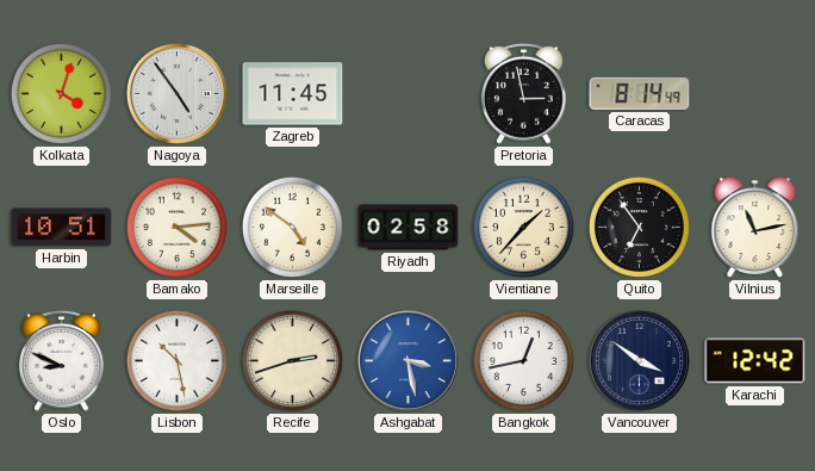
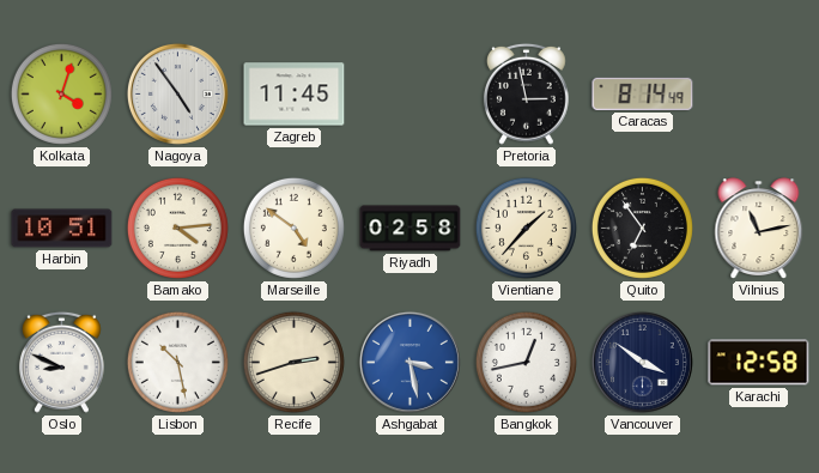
Karachi: 12:42 -> 12:58
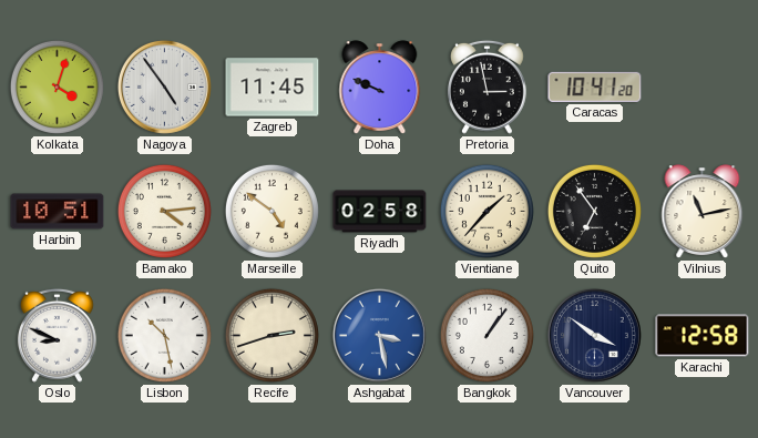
Doha: none -> 9:49
Caracas: 8:14 -> 10:41
Bangkok: 12:43 -> 1:06
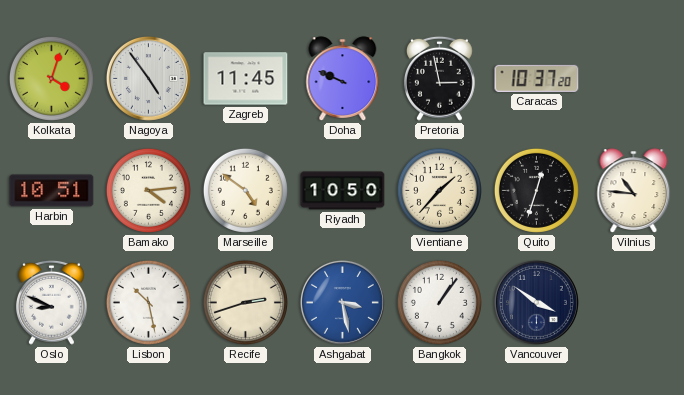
Caracas: 10:41 -> 10:37
Riyadh: 02:58 -> 10:50
Quito: 6:54 -> 12:33
Vilnius: 11:13 -> 10:46
Karachi: 12:58 -> none
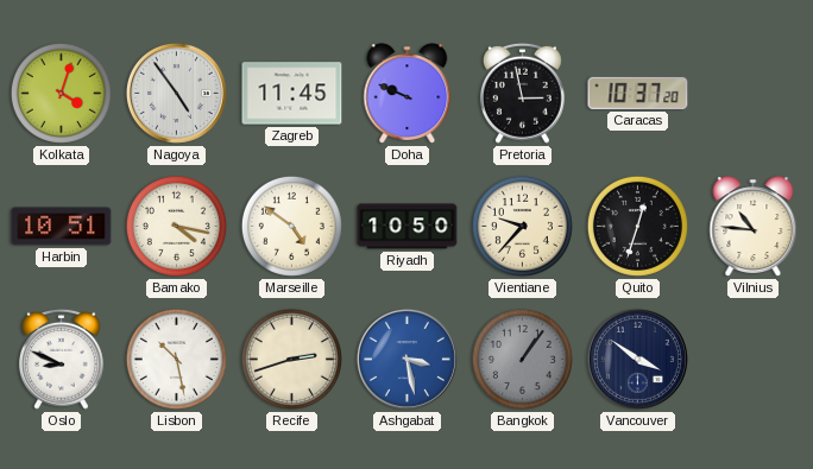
Bamako: 4:14 -> 4:17
Vientiane: 1:37 -> 9:37
Bangkok dial: white -> grey
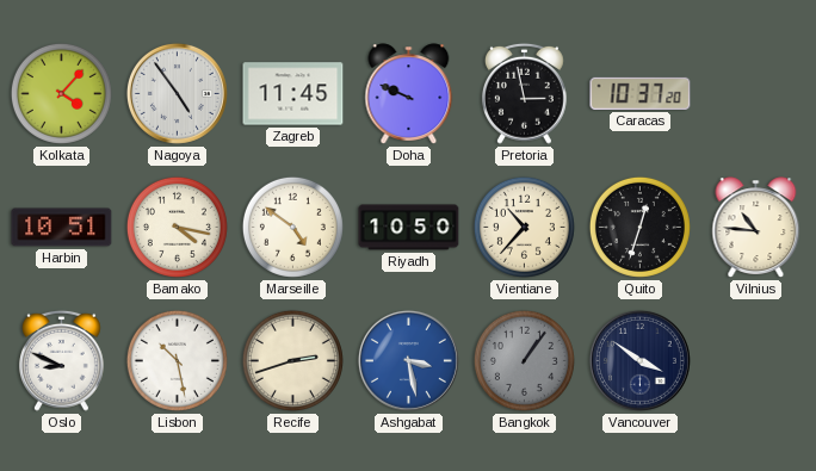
Kolkata: 4:03 -> 4:07
Vientiane: 9:37 -> 10:37
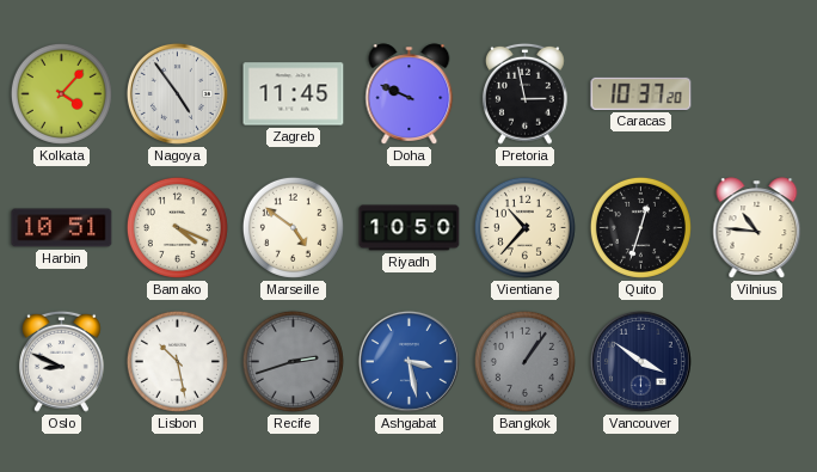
Bamako: 4:17 -> 4:19
Recife dial: cream -> grey
